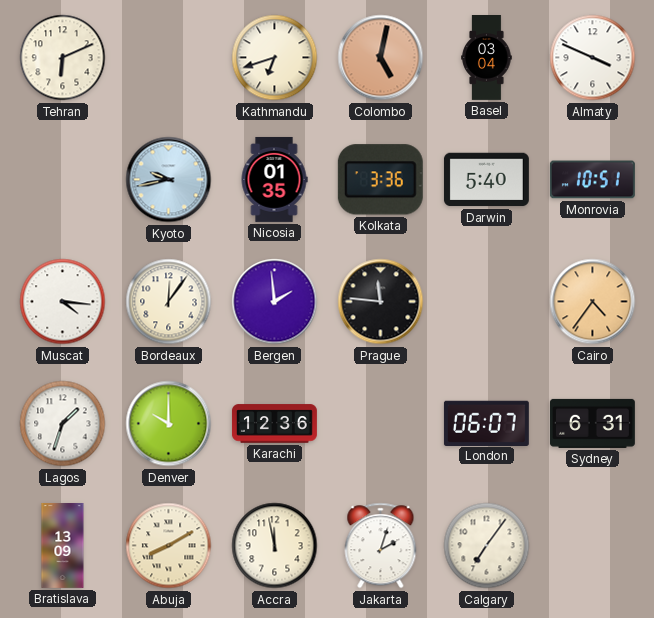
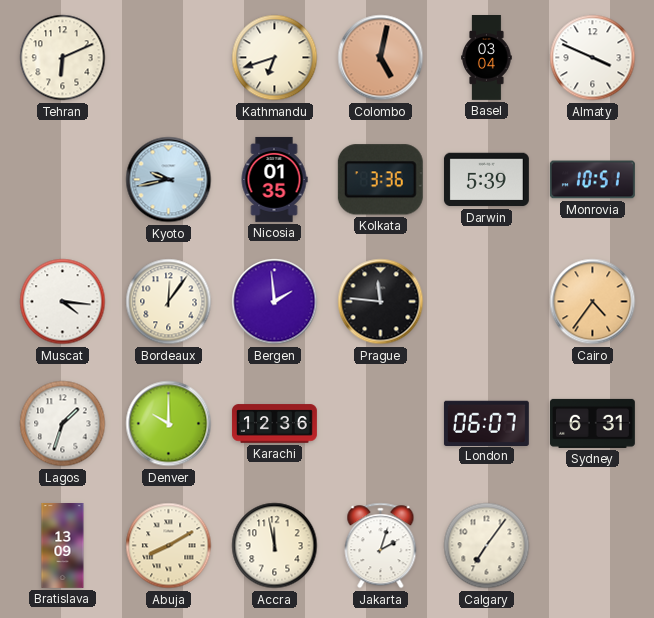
Darwin: 5:40 -> 5:39
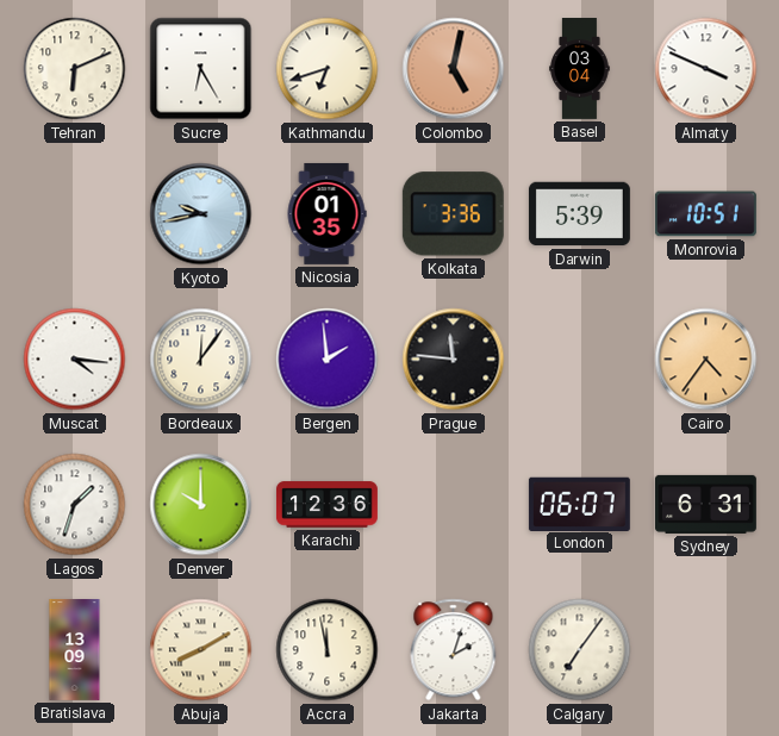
Sucre: none -> 6:25
